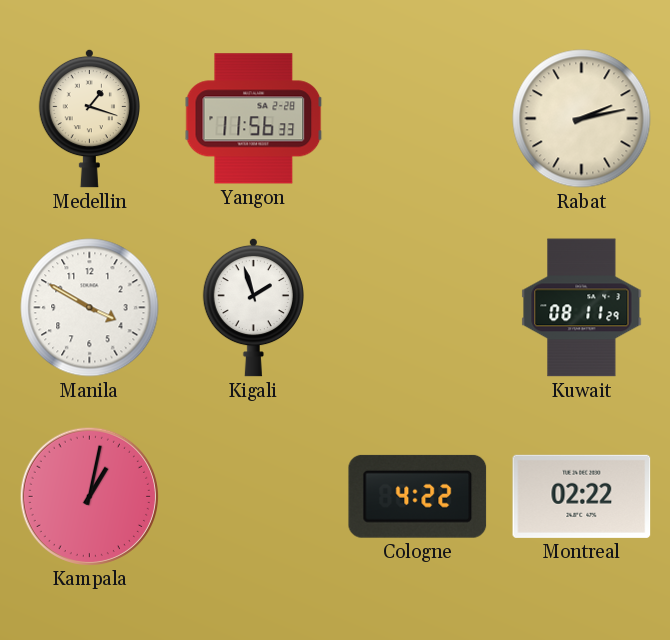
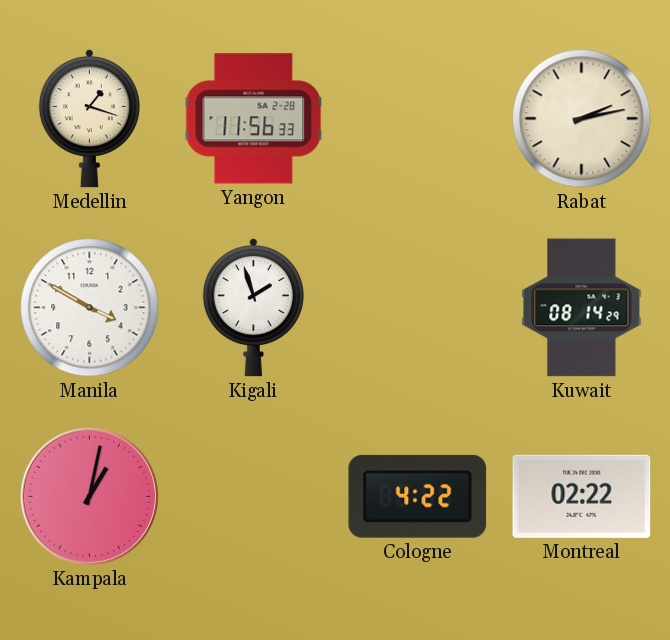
Kuwait: 08:11 -> 08:14
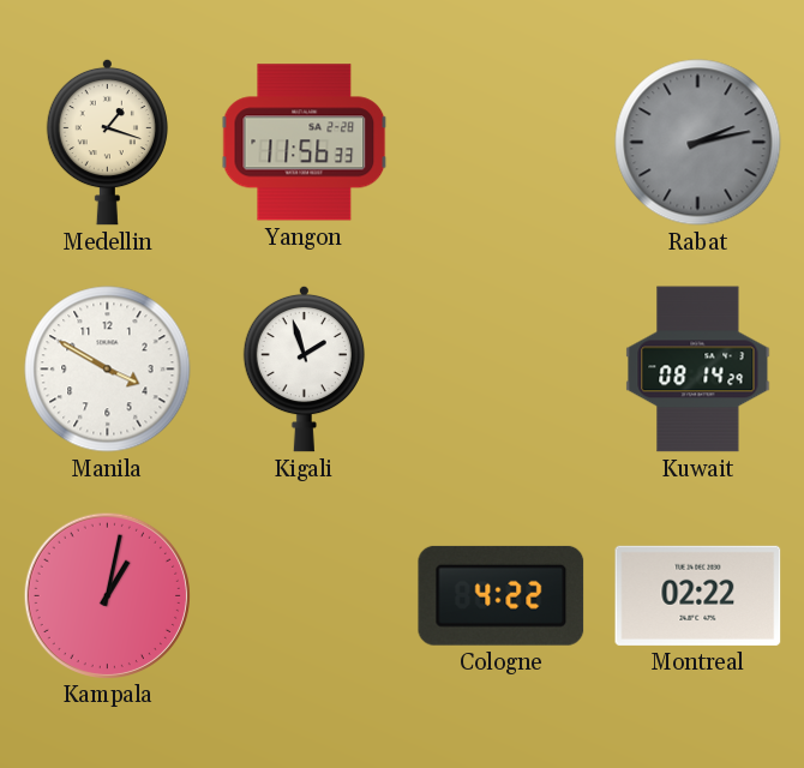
Rabat dial: cream -> grey
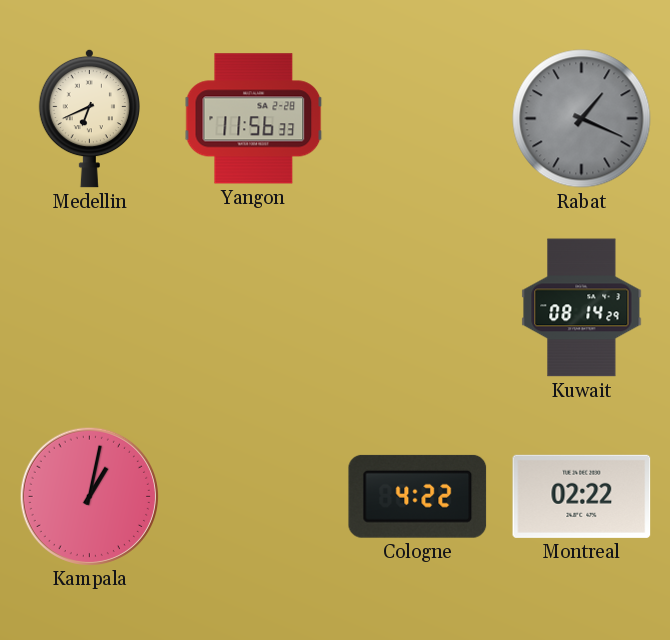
Medellin: 1:18 -> 6:41
Rabat: 2:13 -> 1:19
Manila: 3:50 -> none
Kigali: 1:57 -> none
